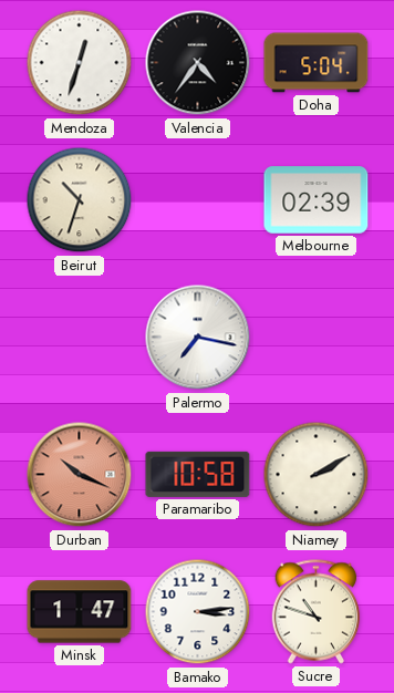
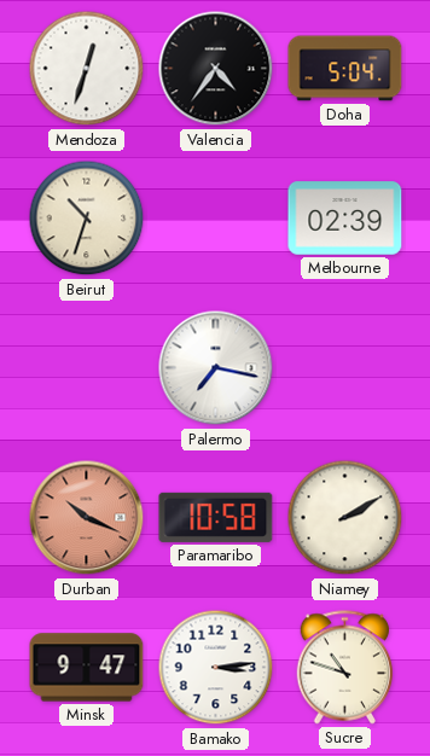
Minsk: 1:47 -> 9:47
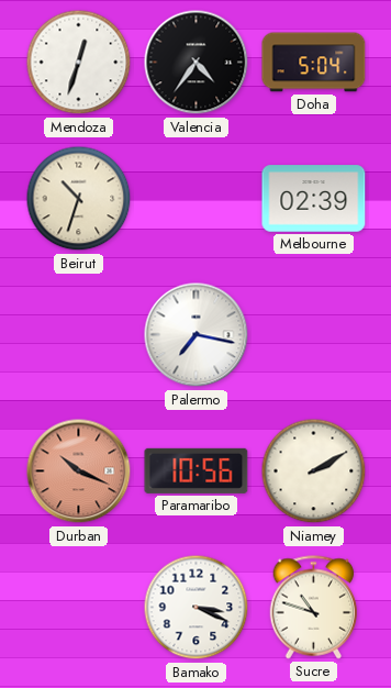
Paramaribo: 10:58 -> 10:56
Minsk: 9:47 -> none
Bamako: 3:14 -> 3:19
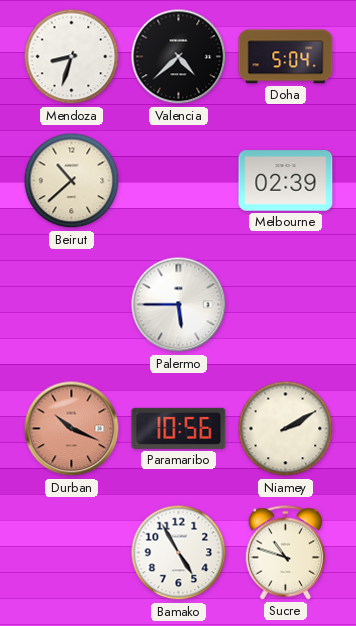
Mendoza: 12:33 -> 8:33
Valencia: 4:36 -> 4:38
Beirut: 10:33 -> 10:38
Palermo: 7:17 -> 5:45
Bamako: 3:19 -> 4:55
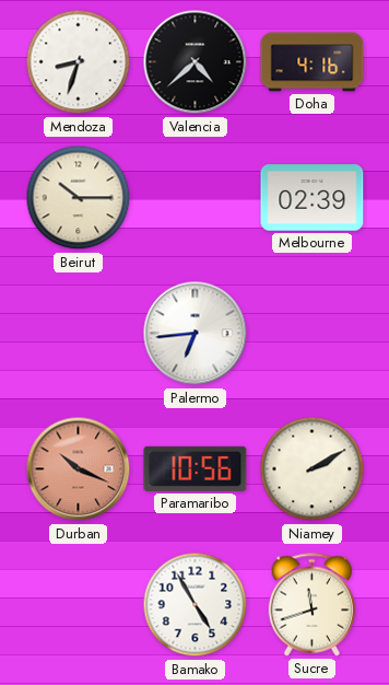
Doha: 5:04 -> 4:16
Beirut: 10:38 -> 10:15
Palermo: 5:45 -> 6:44
Sucre: 10:48 -> 11:42
